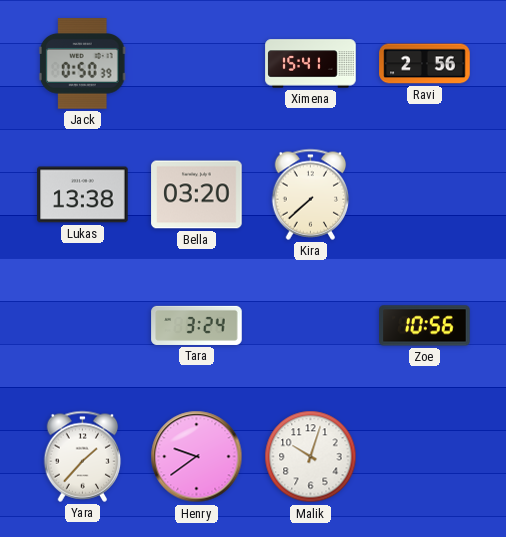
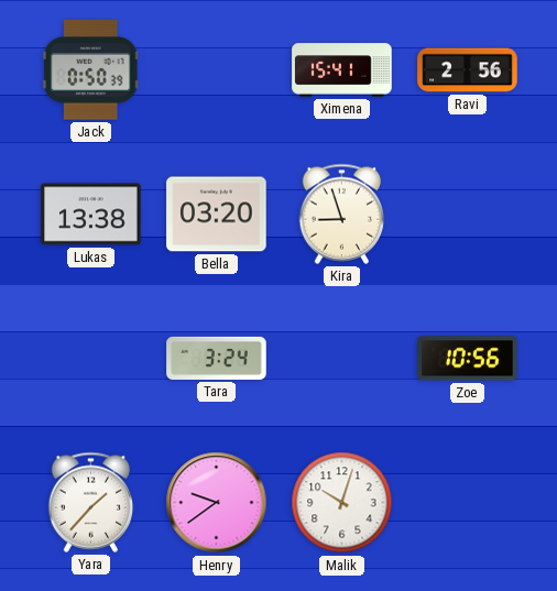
Kira: 7:38 -> 8:57
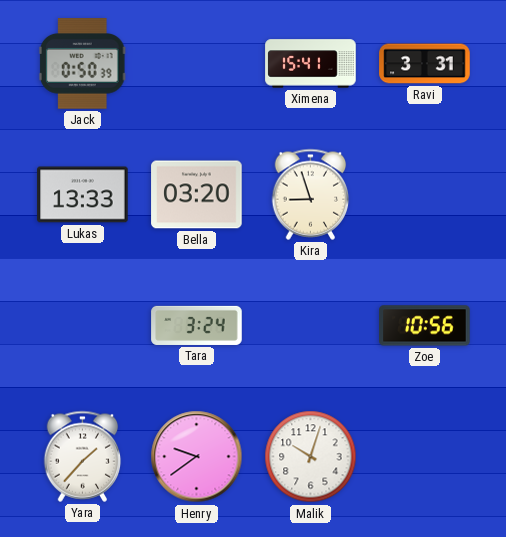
Ravi: 2:56 -> 3:31
Lukas: 13:38 -> 13:33
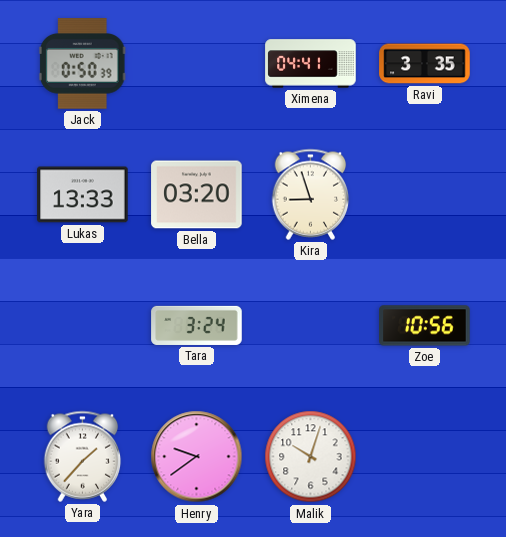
Ximena: 15:41 -> 04:41
Ravi: 3:31 -> 3:35
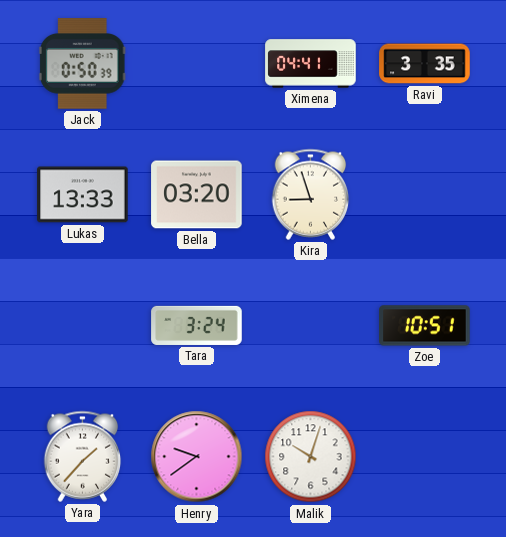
Zoe: 10:56 -> 10:51
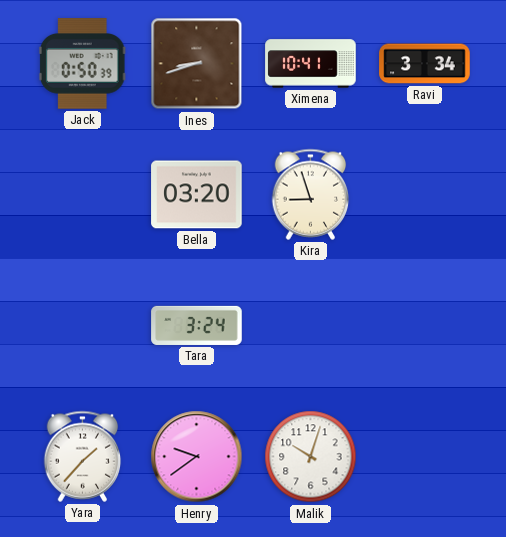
Ines: none -> 8:42
Ximena: 04:41 -> 10:41
Ravi: 3:35 -> 3:34
Lukas: 13:33 -> none
Zoe: 10:51 -> none
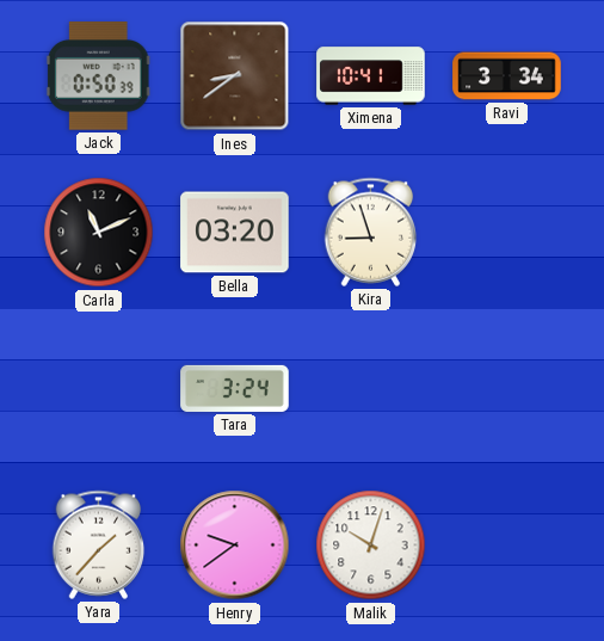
Ines: 8:42 -> 8:39
Carla: none -> 11:11
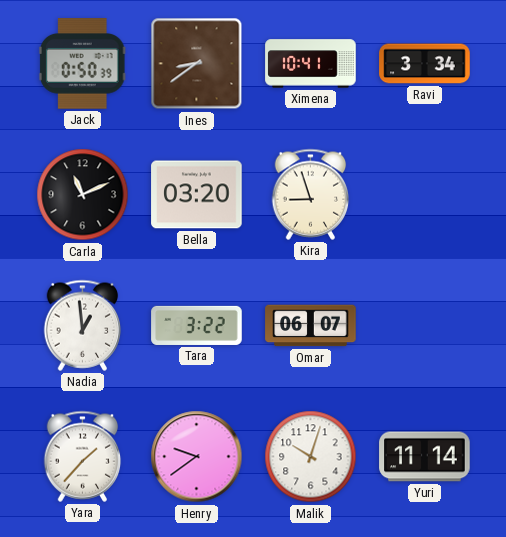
Nadia: none -> 12:59
Tara: 3:24 -> 3:22
Omar: none -> 06:07
Yuri: none -> 11:14
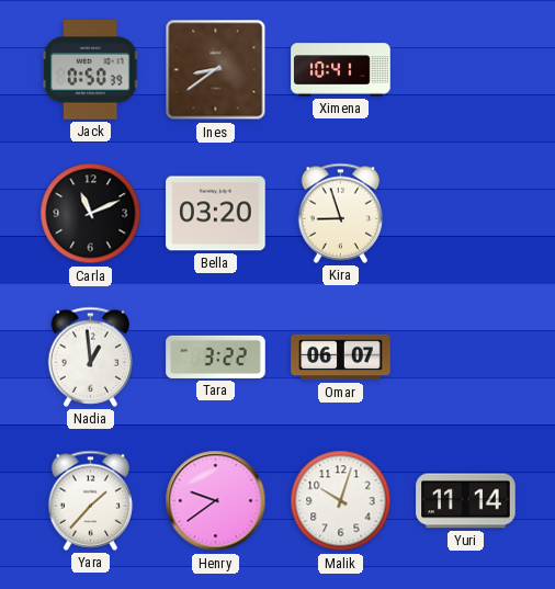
Ravi: 3:34 -> none
